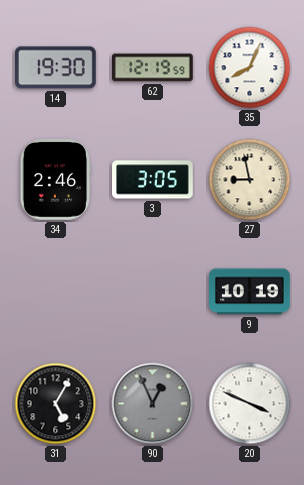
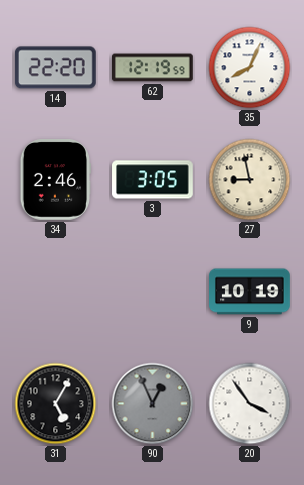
14: 19:30 -> 22:20
20: 3:49 -> 3:54
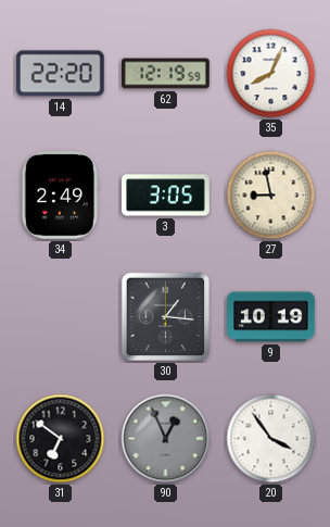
34: 2:46 -> 2:49
30: none -> 1:16
31: 5:05 -> 6:51
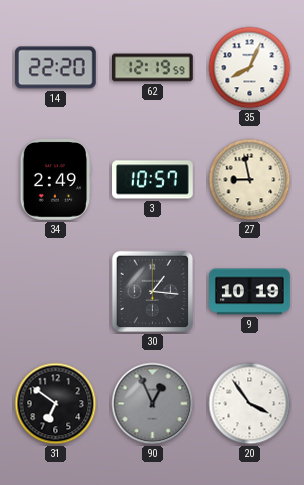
3: 3:05 -> 10:57
